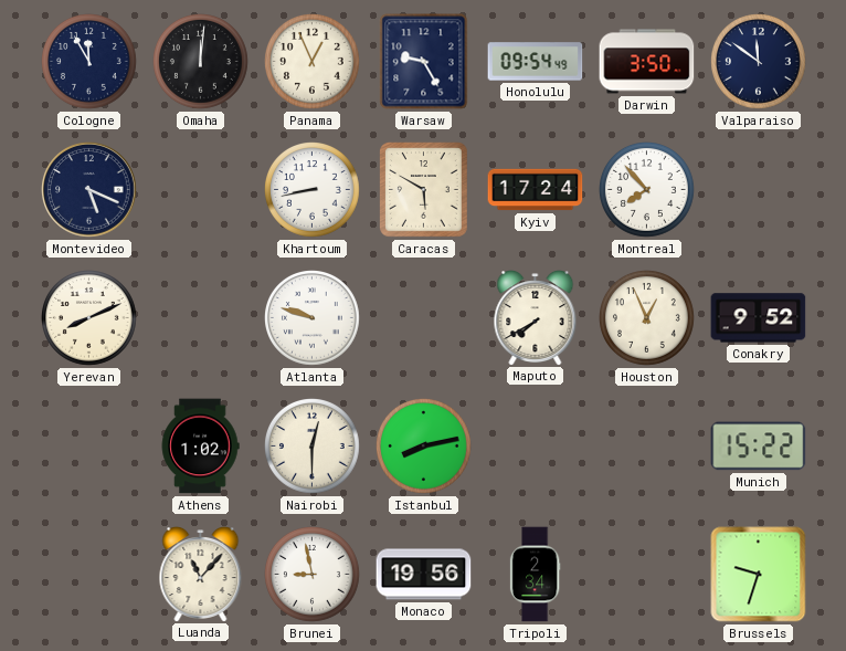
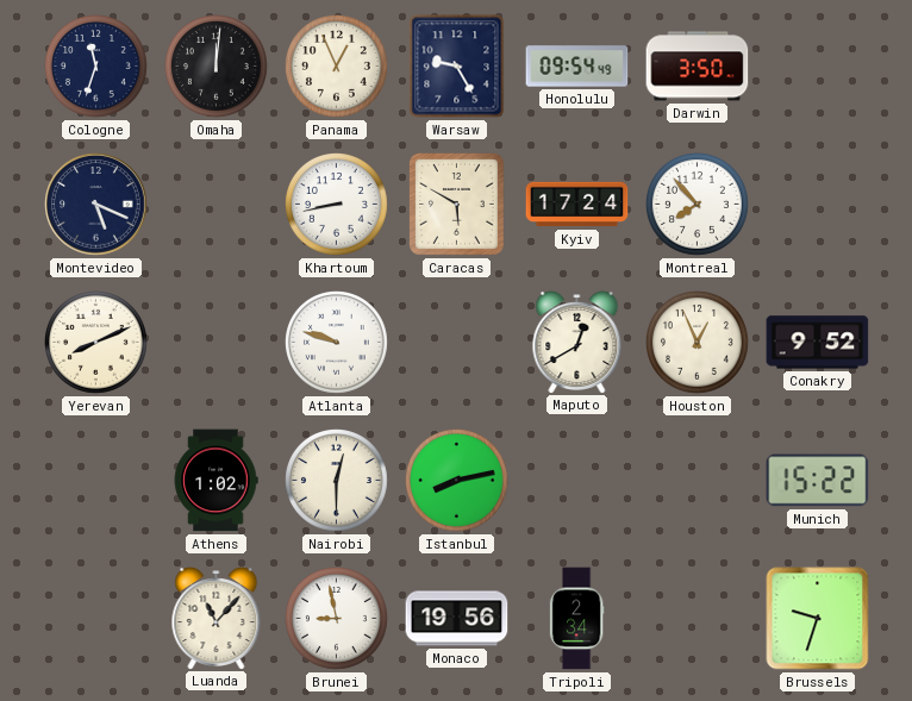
Cologne: 11:55 -> 11:33
Valparaiso: 11:51 -> none
Maputo: 7:40 -> 12:40
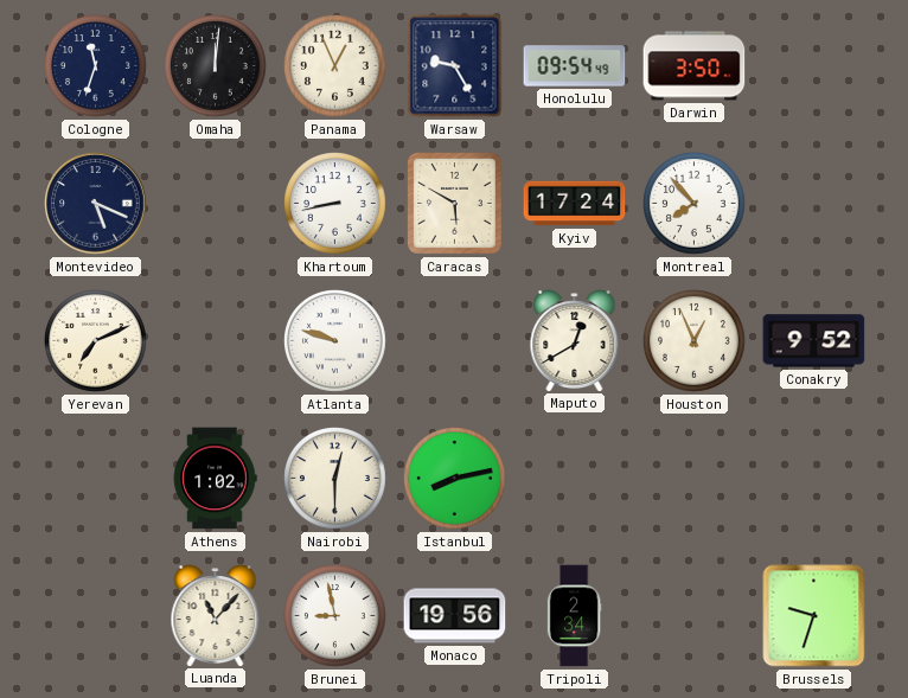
Yerevan: 8:11 -> 7:11
Munich: 15:22 -> none
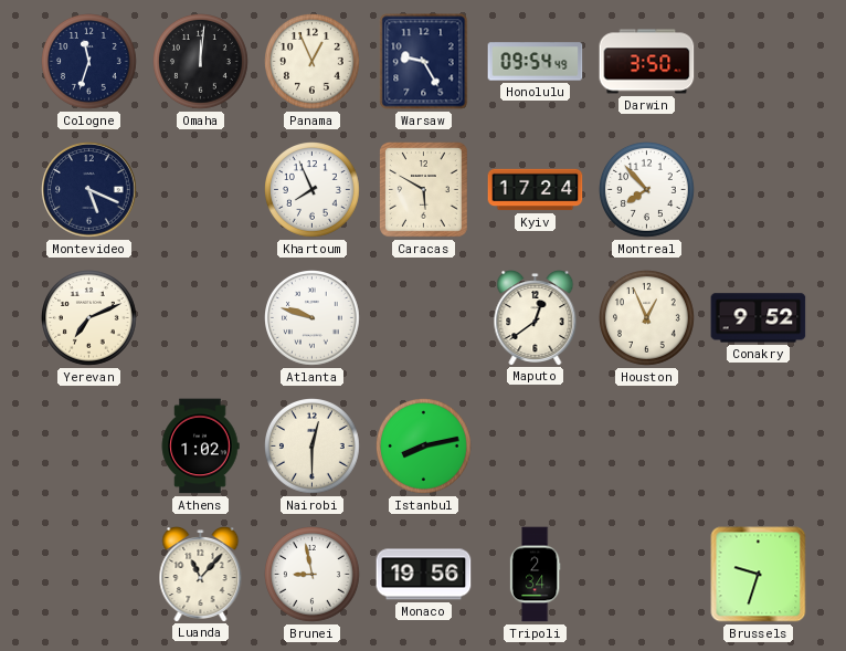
Khartoum: 8:43 -> 7:56
Maputo: 12:40 -> 12:39
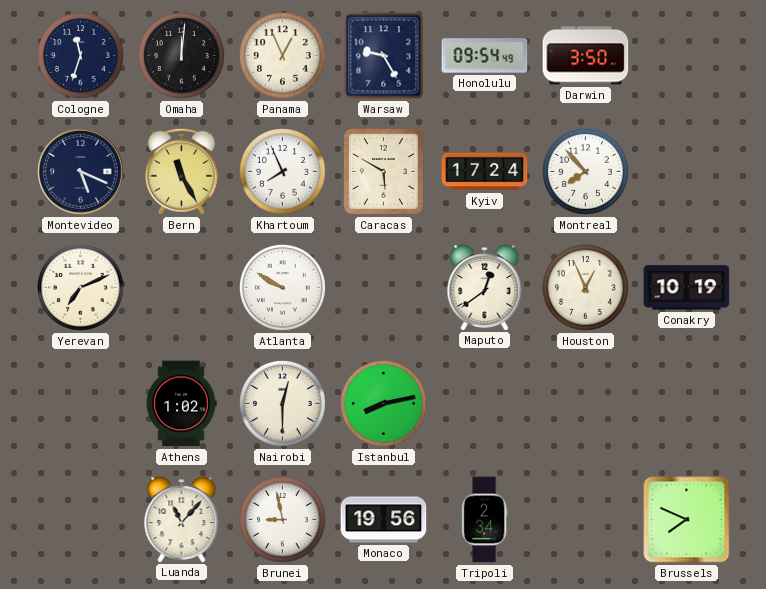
Bern: none -> 11:25
Atlanta: 9:48 -> 9:50
Conakry: 9:52 -> 10:19
Brussels: 9:33 -> 7:49
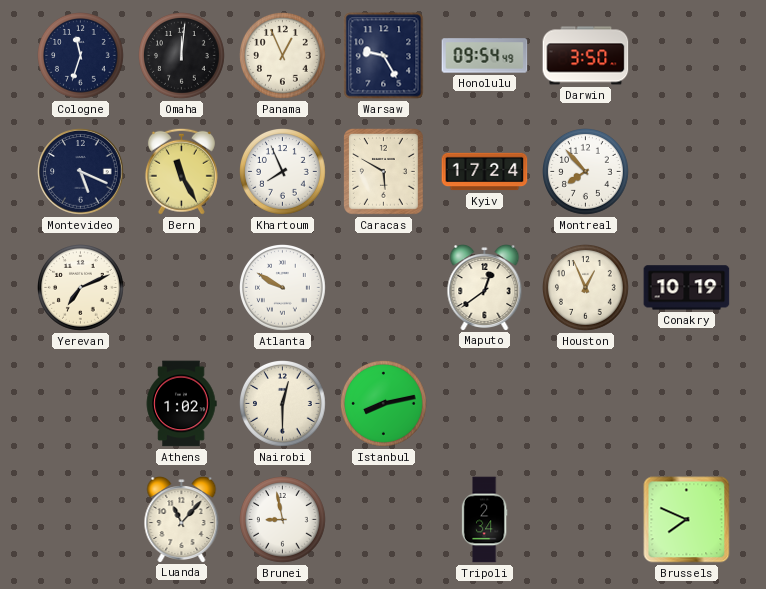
Monaco: 19:56 -> none
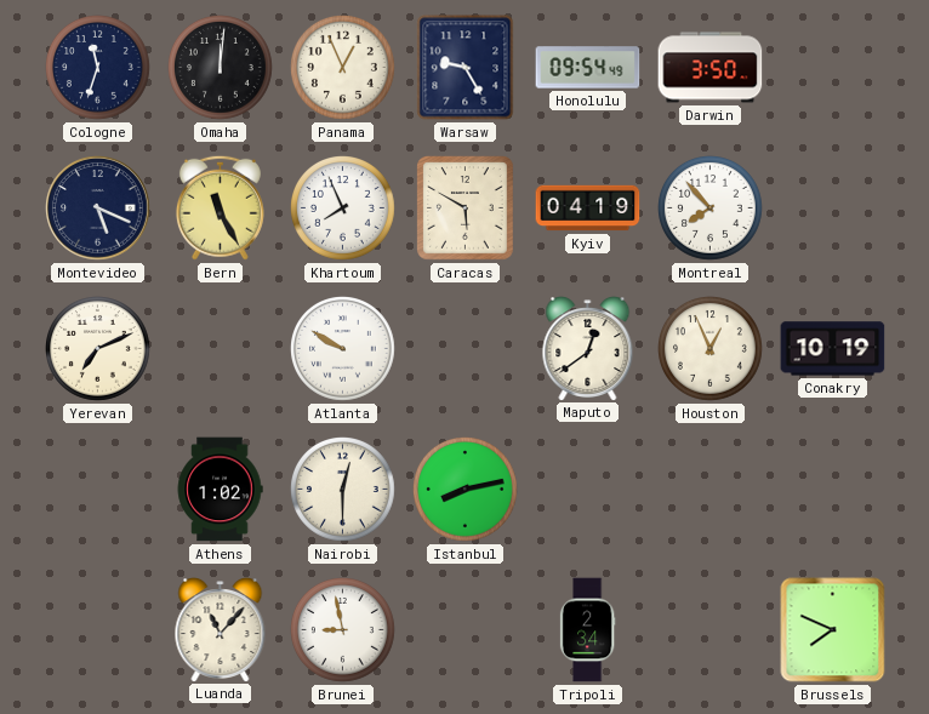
Kyiv: 17:24 -> 04:19
